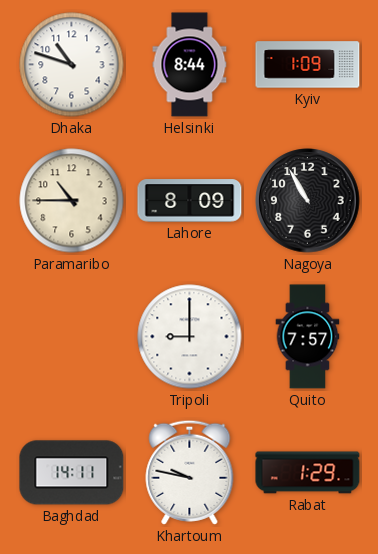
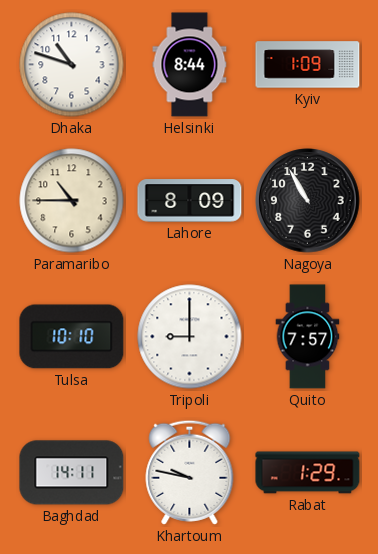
Tulsa: none -> 10:10
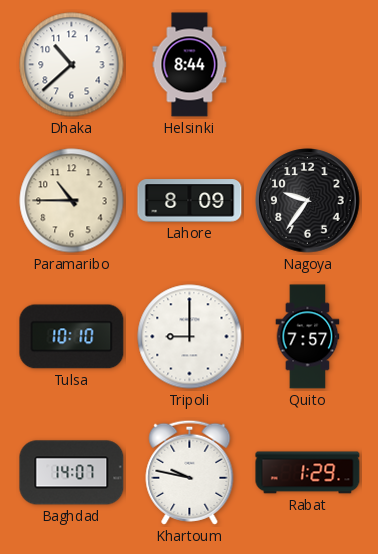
Dhaka: 10:48 -> 10:38
Kyiv: 1:09 -> none
Nagoya: 10:55 -> 9:36
Baghdad: 14:11 -> 14:07
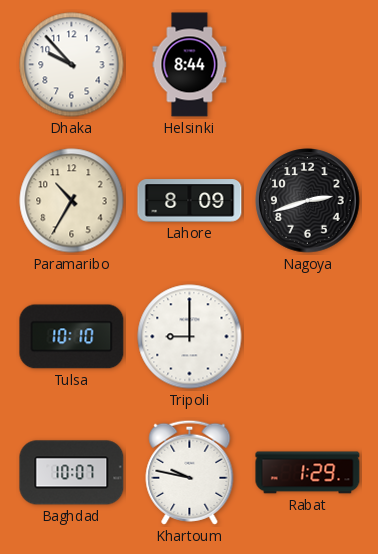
Dhaka: 10:38 -> 9:53
Paramaribo: 10:45 -> 10:35
Nagoya: 9:36 -> 2:42
Quito: 7:57 -> none
Baghdad: 14:07 -> 10:07
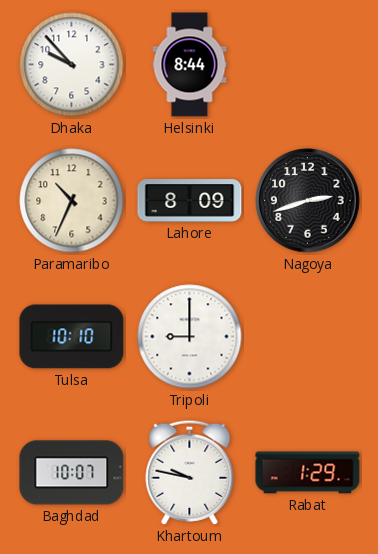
Paramaribo: 10:35 -> 10:34
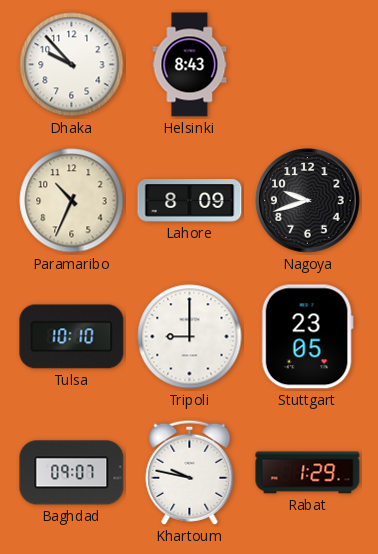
Helsinki: 8:44 -> 8:43
Nagoya: 2:42 -> 9:42
Stuttgart: none -> 23:05
Baghdad: 10:07 -> 09:07
